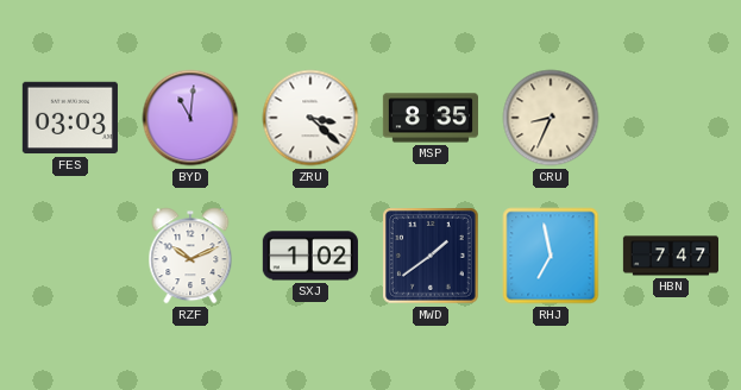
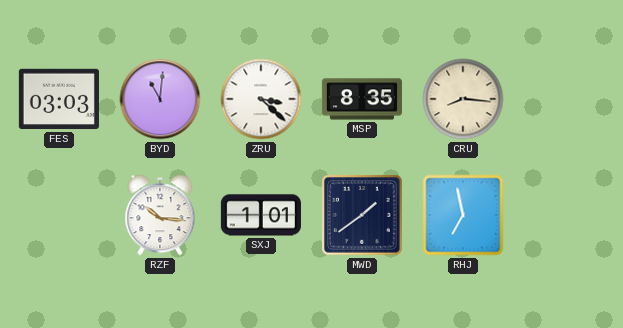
CRU: 8:34 -> 8:16
RZF: 10:11 -> 10:16
SXJ: 1:02 -> 1:01
HBN: 7:47 -> none
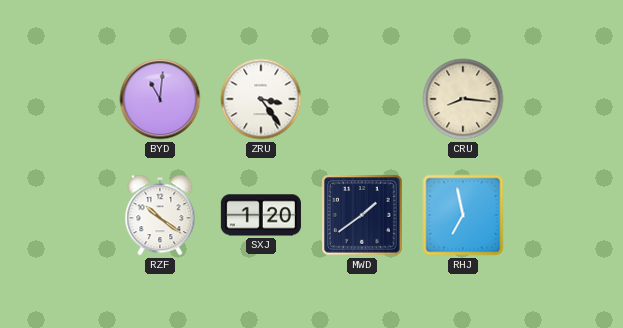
FES: 03:03 -> none
ZRU: 3:22 -> 3:24
MSP: 8:35 -> none
RZF: 10:16 -> 10:21
SXJ: 1:01 -> 1:20
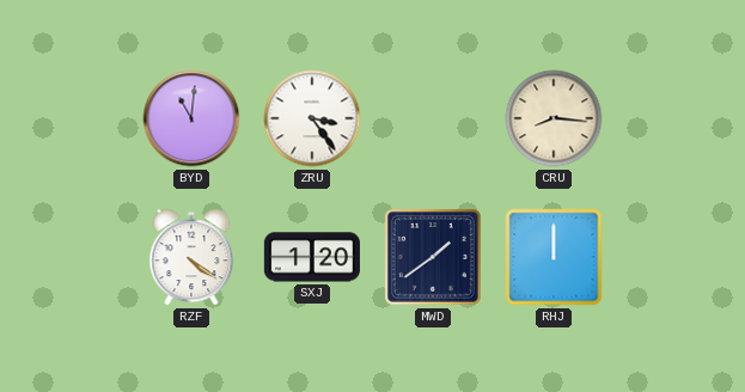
RZF: 10:21 -> 4:21
RHJ: 6:58 -> 12:00
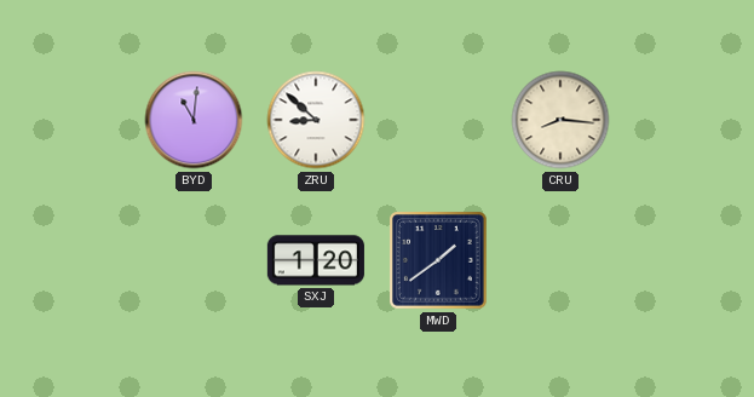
ZRU: 3:24 -> 8:52
RZF: 4:21 -> none
RHJ: 12:00 -> none
